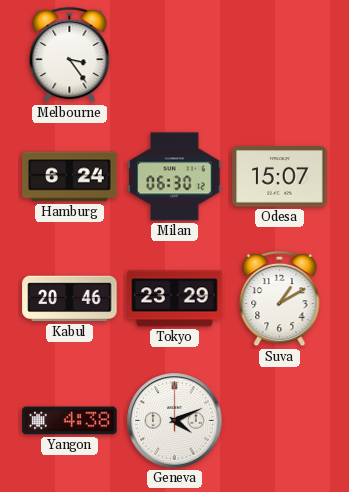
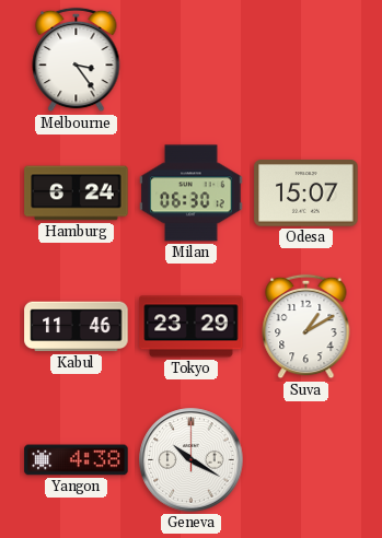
Kabul: 20:46 -> 11:46
Geneva: 4:11 -> 10:20
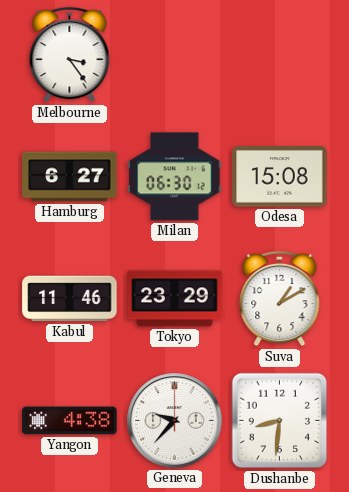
Hamburg: 6:24 -> 6:27
Odesa: 15:07 -> 15:08
Geneva: 10:20 -> 9:37
Dushanbe: none -> 8:31
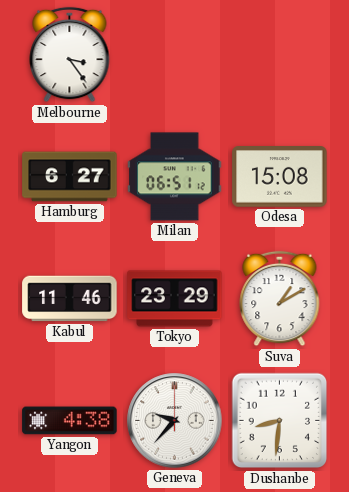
Milan: 06:30 -> 06:51
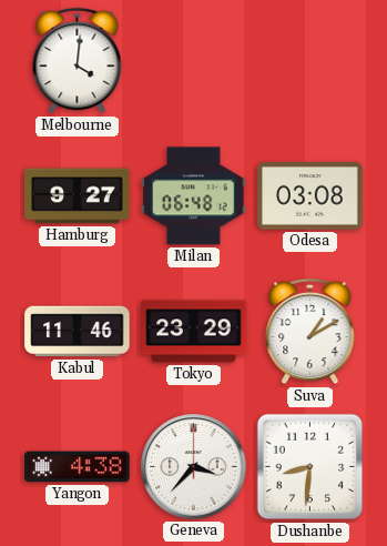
Melbourne: 3:24 -> 4:01
Hamburg: 6:27 -> 9:27
Milan: 06:51 -> 06:48
Odesa: 15:08 -> 03:08
Geneva: 9:37 -> 3:37
